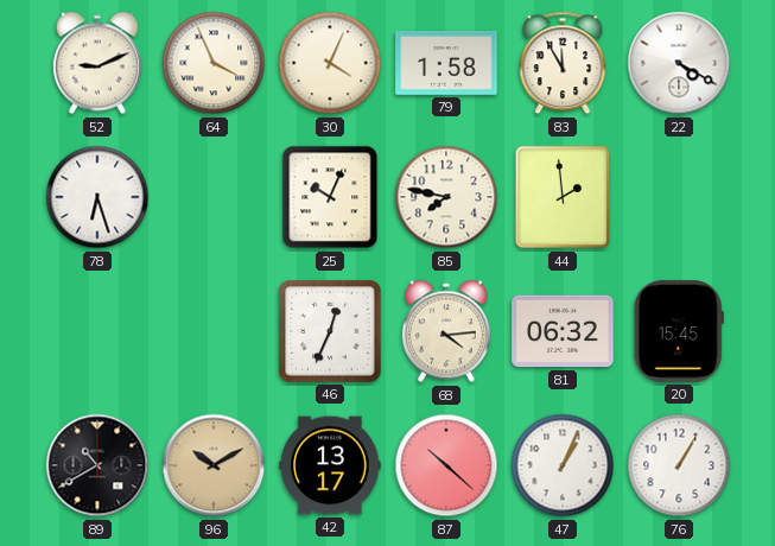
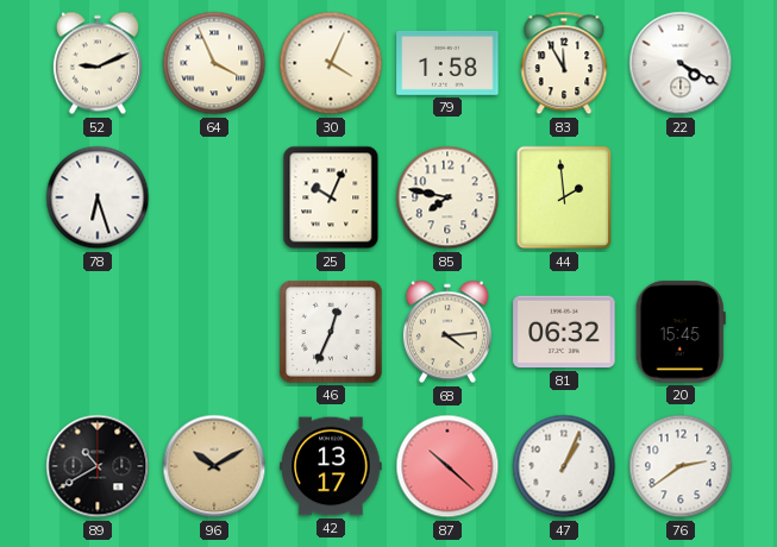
76: 1:05 -> 2:39
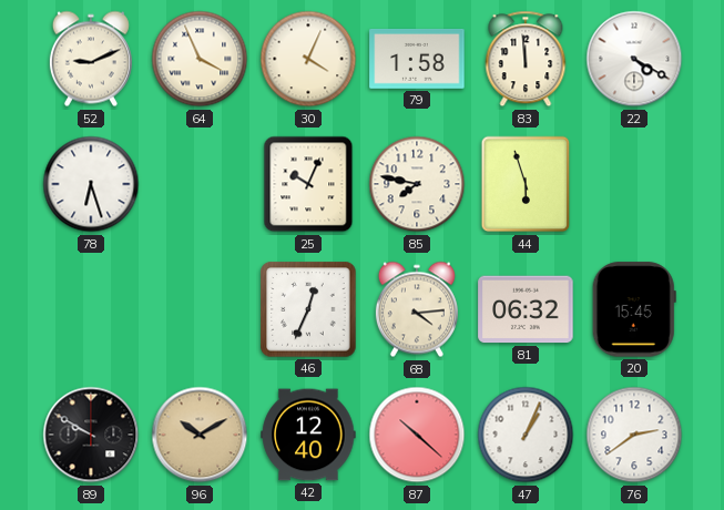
83: 11:55 -> 11:59
44: 1:59 -> 5:57
89: 10:40 -> 9:50
42: 13:17 -> 12:40
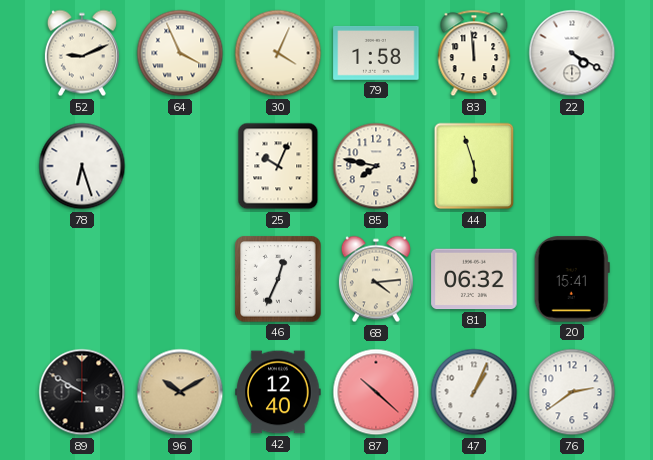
20: 15:45 -> 15:41
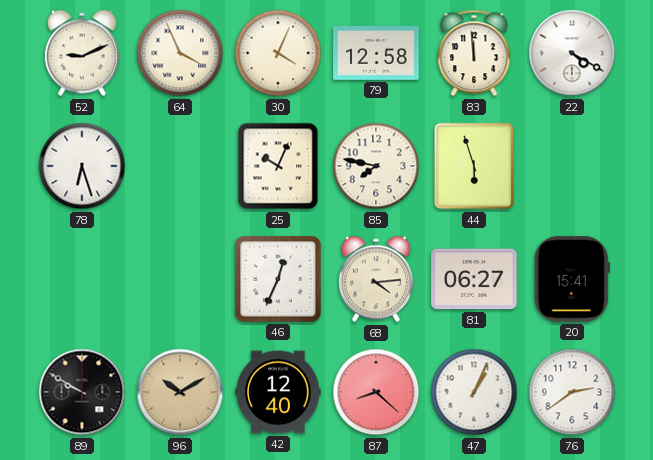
79: 1:58 -> 12:58
81: 06:32 -> 06:27
87: 10:22 -> 8:22
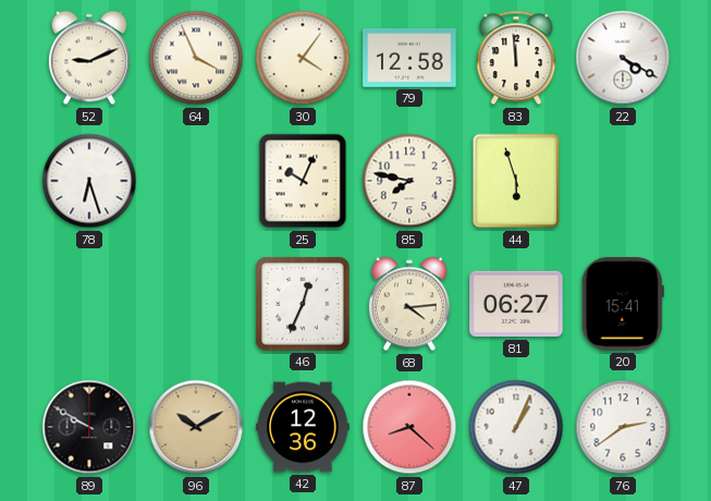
30: 4:04 -> 4:06
42: 12:40 -> 12:36
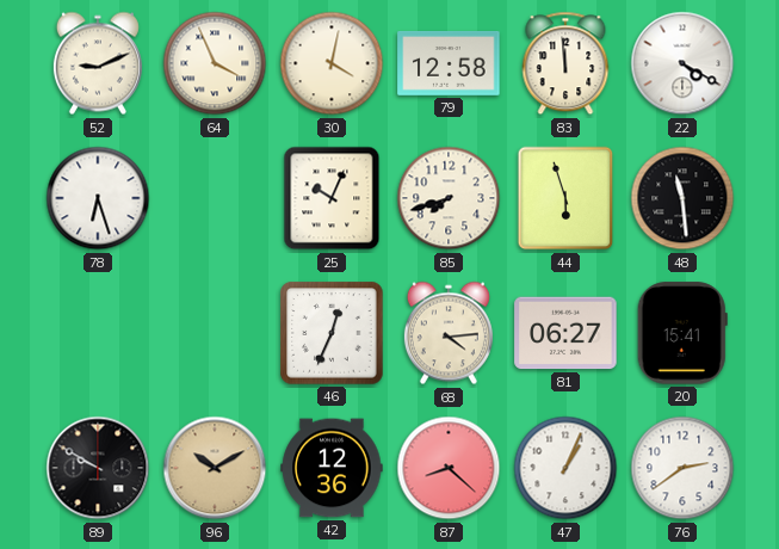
30: 4:06 -> 4:02
85: 7:47 -> 7:42
48: none -> 11:29
